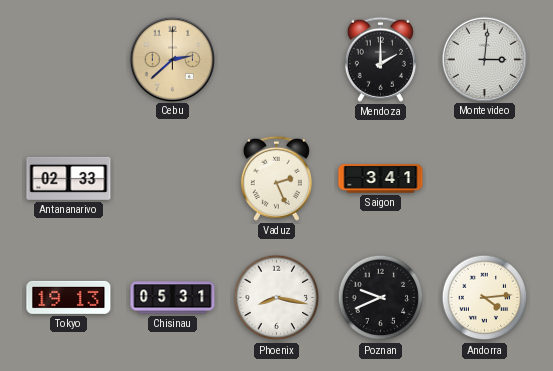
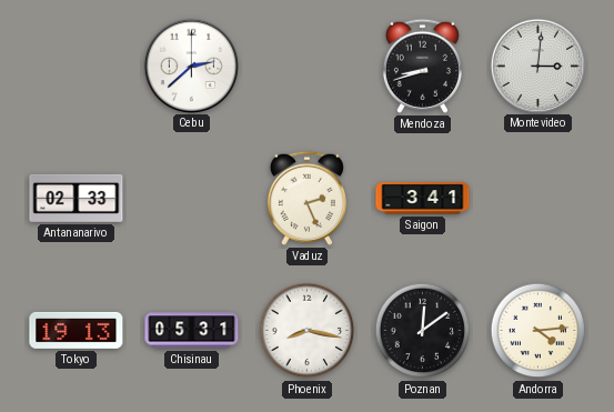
Cebu dial: champagne -> white
Mendoza: 2:00 -> 8:42
Poznan: 9:41 -> 12:09
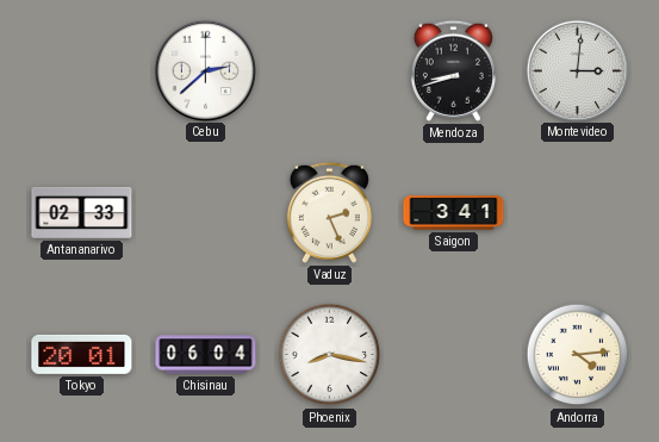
Tokyo: 19:13 -> 20:01
Chisinau: 05:31 -> 06:04
Poznan: 12:09 -> none
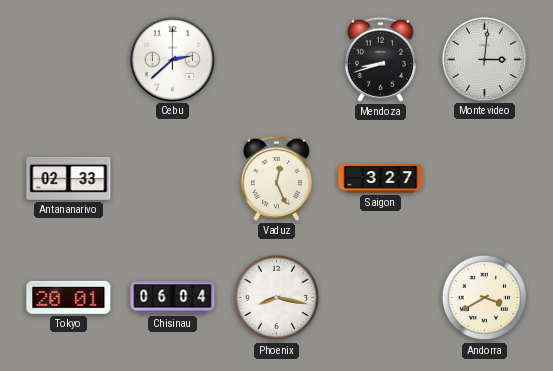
Vaduz: 2:26 -> 12:26
Saigon: 3:41 -> 3:27
Andorra: 4:14 -> 3:40
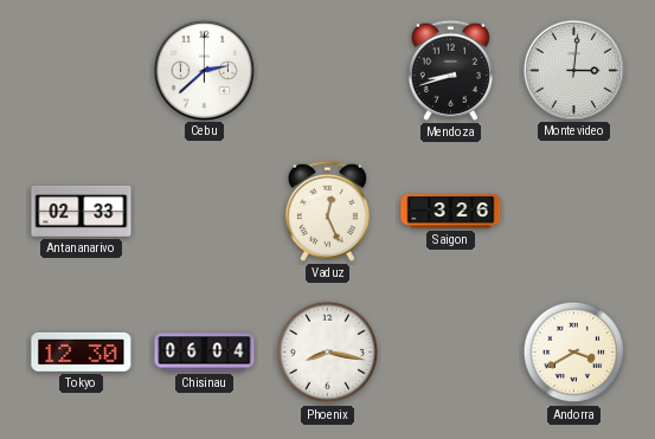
Saigon: 3:27 -> 3:26
Tokyo: 20:01 -> 12:30
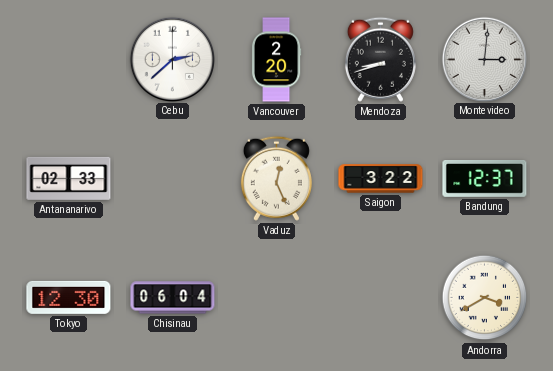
Vancouver: none -> 2:20
Saigon: 3:26 -> 3:22
Bandung: none -> 12:37
Phoenix: 8:17 -> none
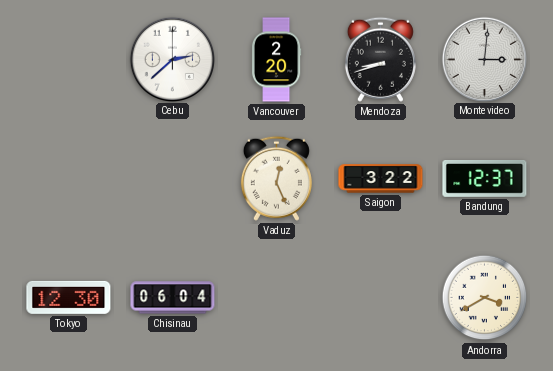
Antananarivo: 02:33 -> none
